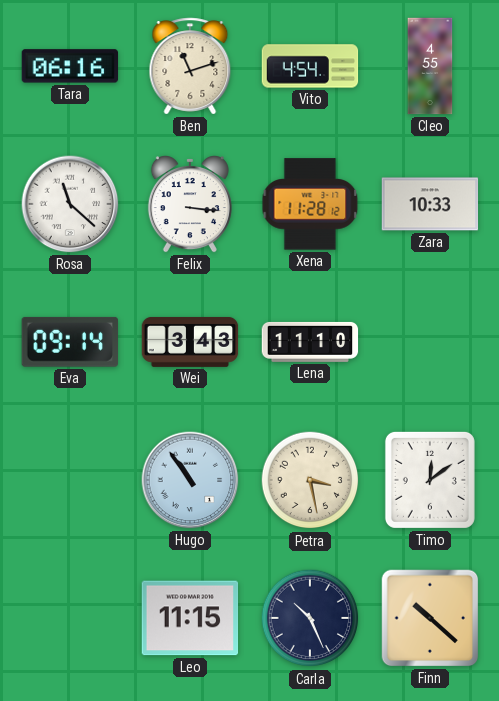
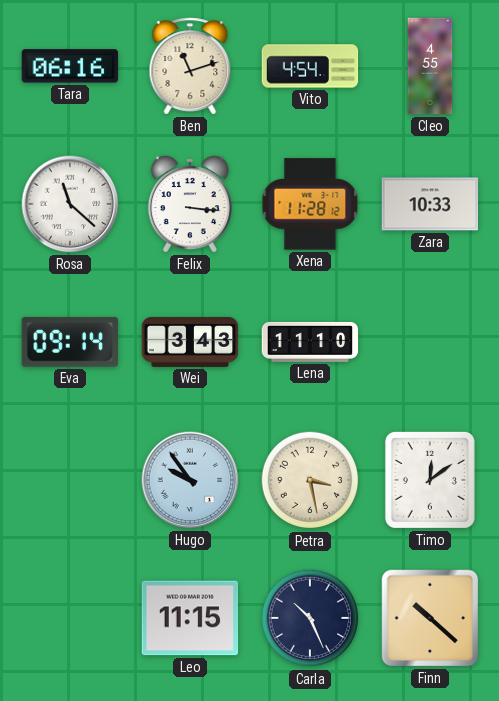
Hugo: 10:54 -> 9:54
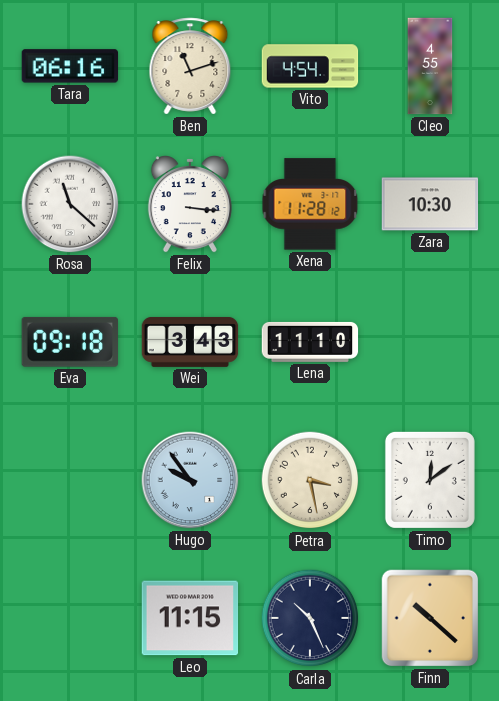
Zara: 10:33 -> 10:30
Eva: 09:14 -> 09:18
